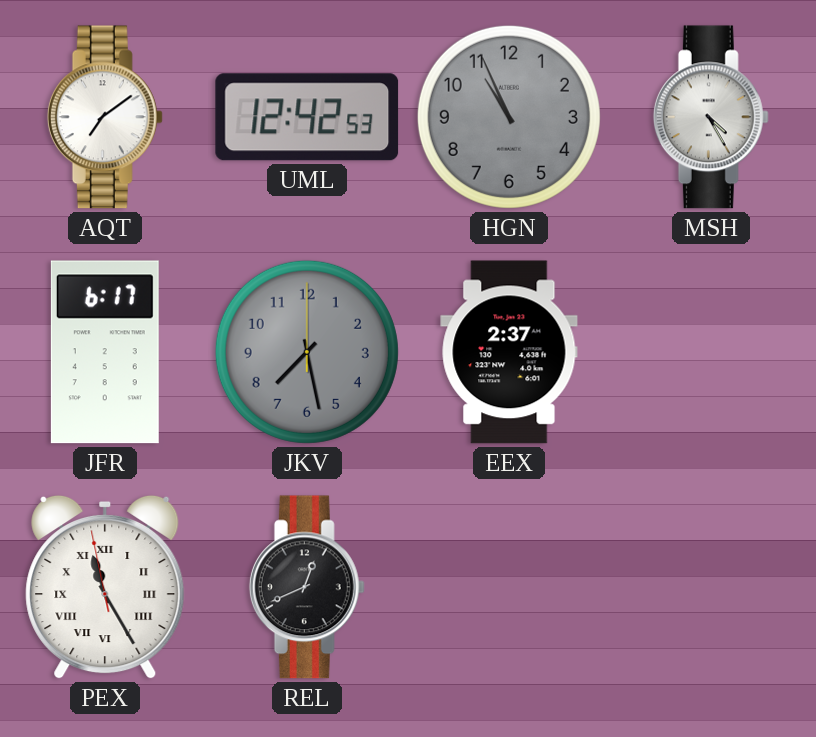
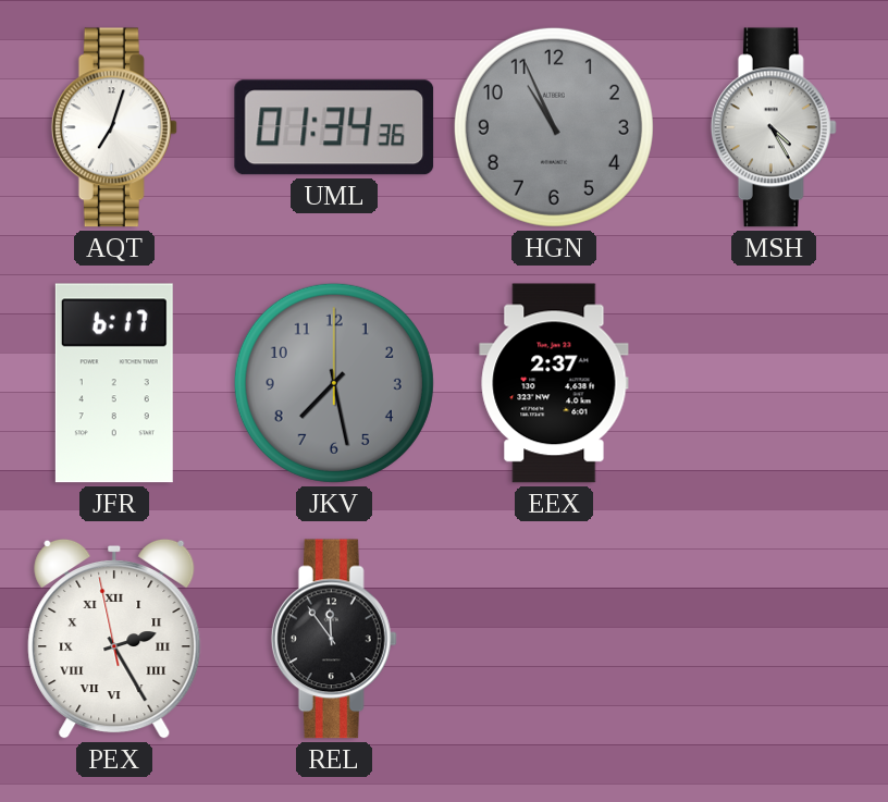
AQT: 7:09 -> 7:03
UML: 12:42 -> 01:34
PEX: 11:24 -> 2:24
REL: 12:41 -> 11:54
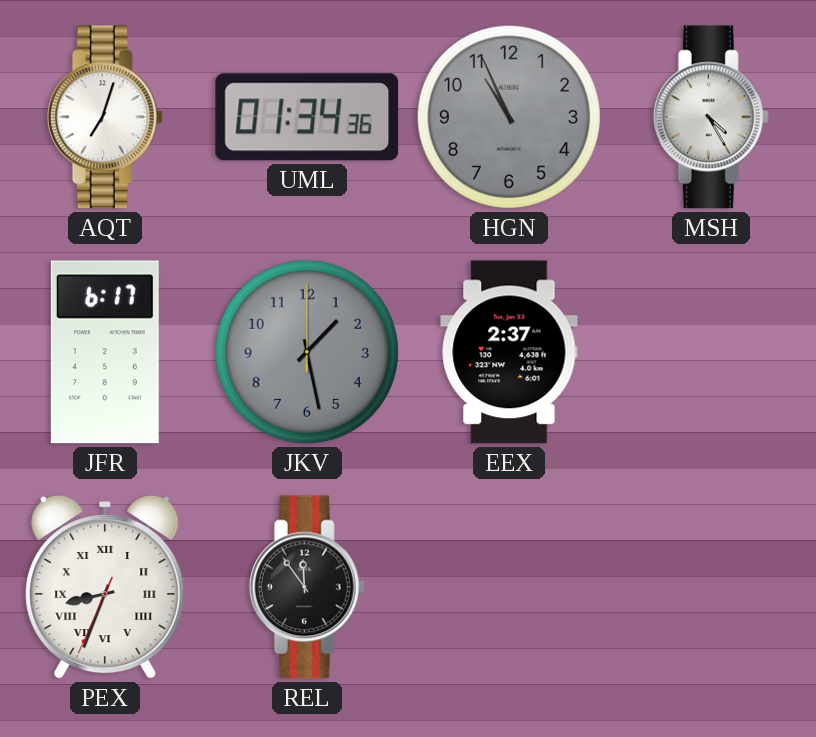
JKV: 7:28 -> 1:28
PEX: 2:24 -> 8:33
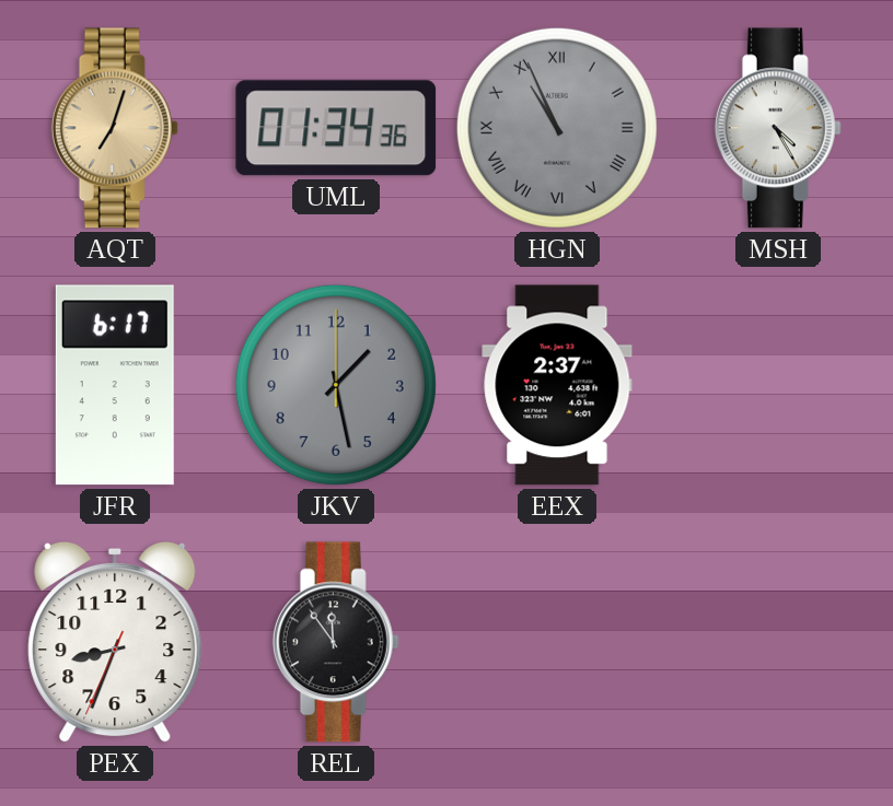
AQT dial: white -> champagne
HGN numerals: Arabic -> Roman
PEX numerals: Roman -> Arabic
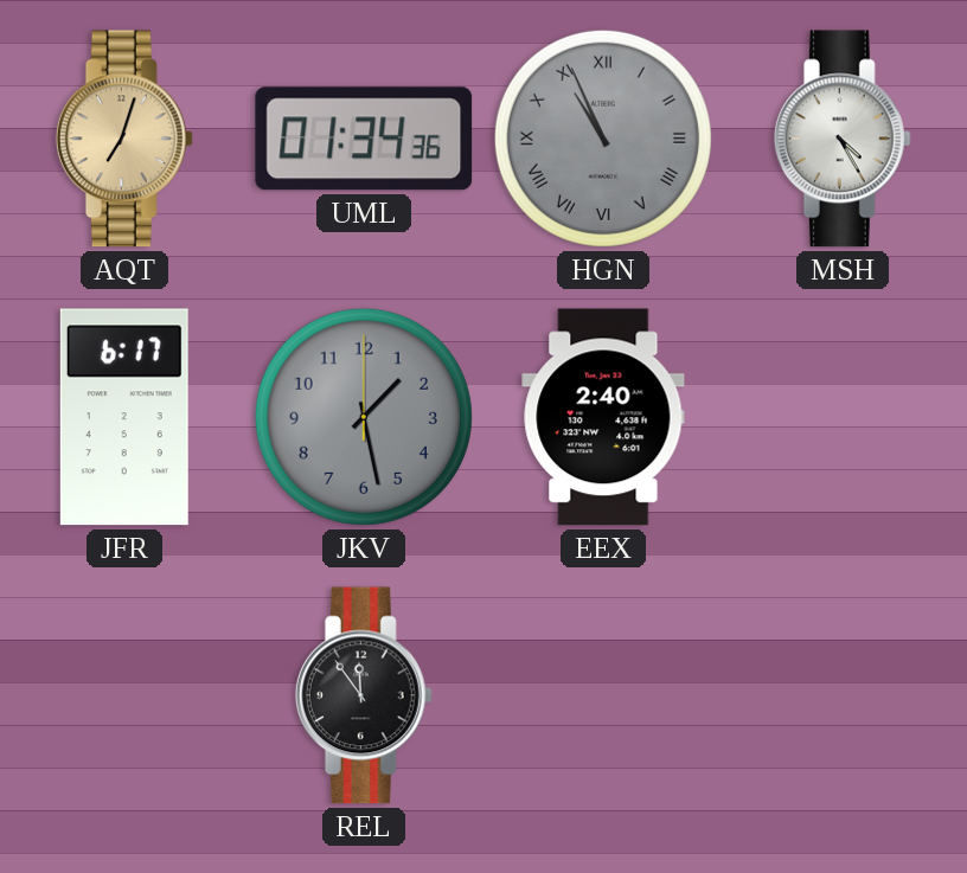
EEX: 2:37 -> 2:40
PEX: 8:33 -> none
